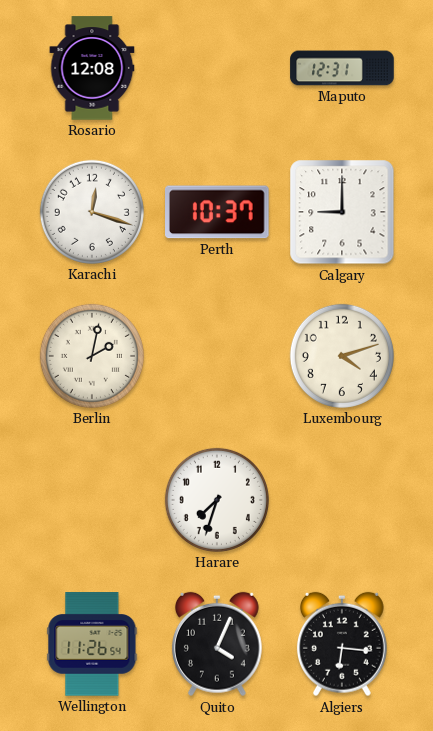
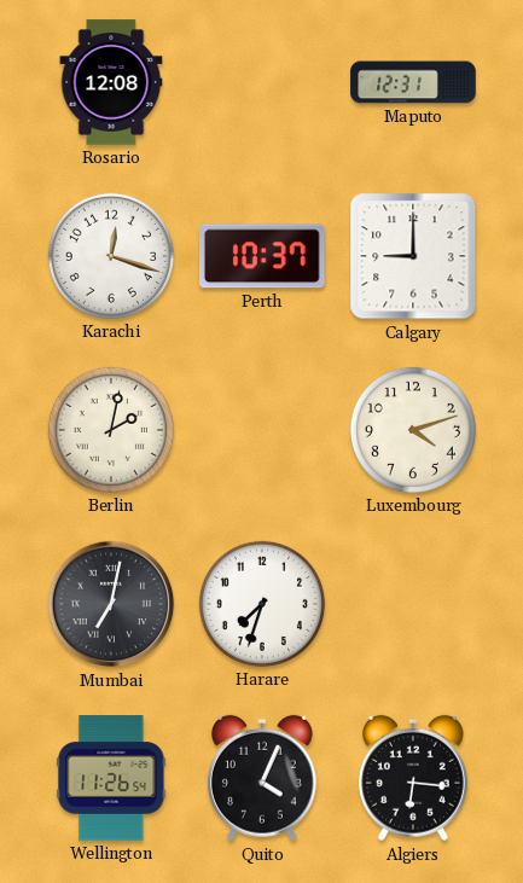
Mumbai: none -> 7:02
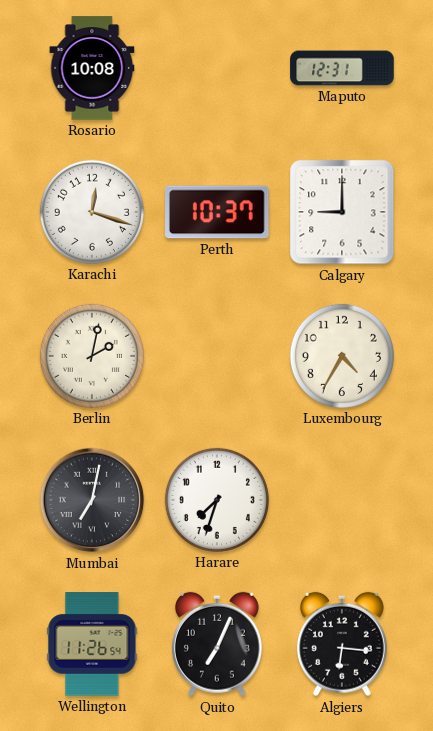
Rosario: 12:08 -> 10:08
Luxembourg: 4:12 -> 4:35
Quito: 4:04 -> 7:04
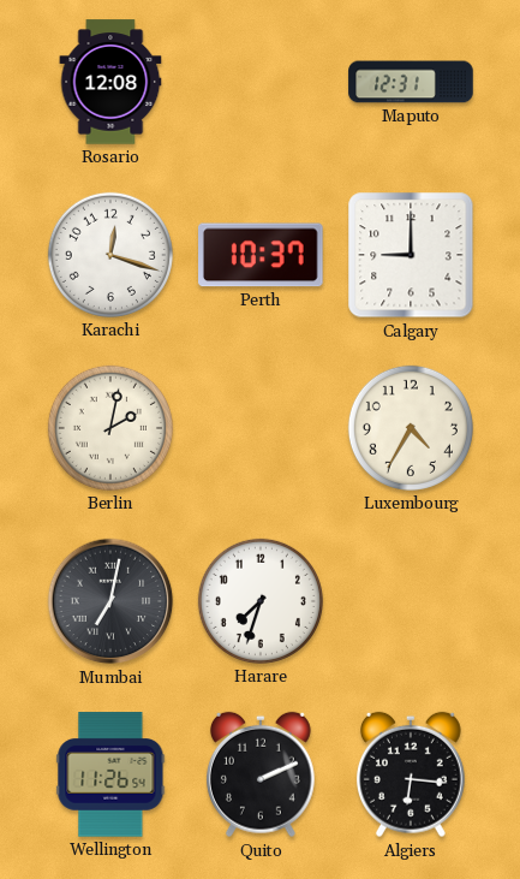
Rosario: 10:08 -> 12:08
Quito: 7:04 -> 2:11
